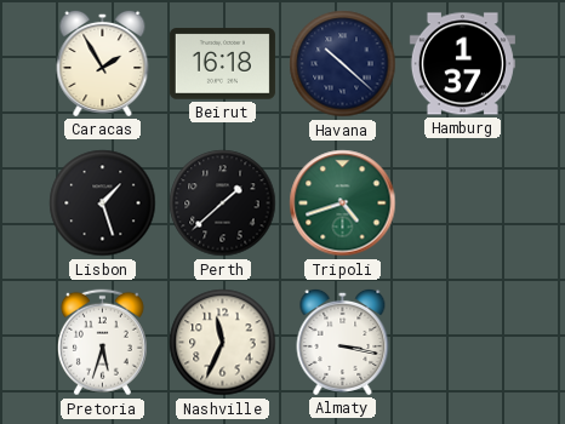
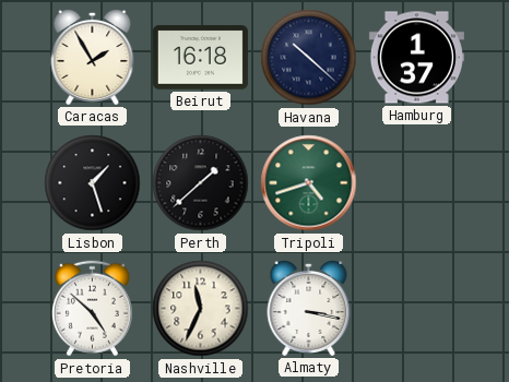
Pretoria: 5:33 -> 4:52
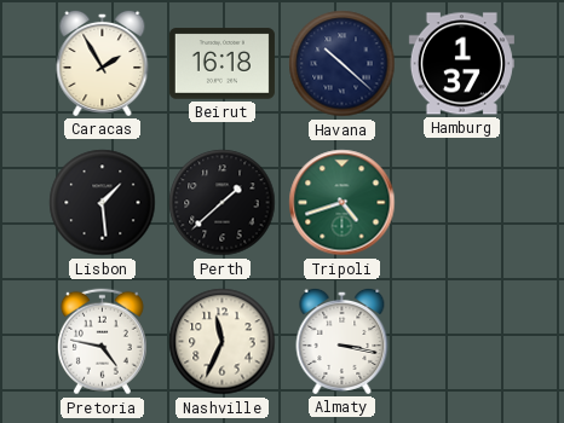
Lisbon: 1:27 -> 1:29
Pretoria: 4:52 -> 4:47
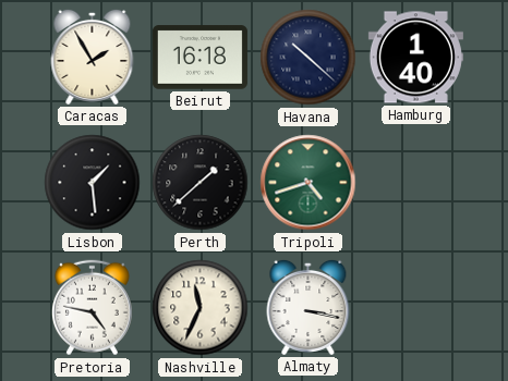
Hamburg: 1:37 -> 1:40
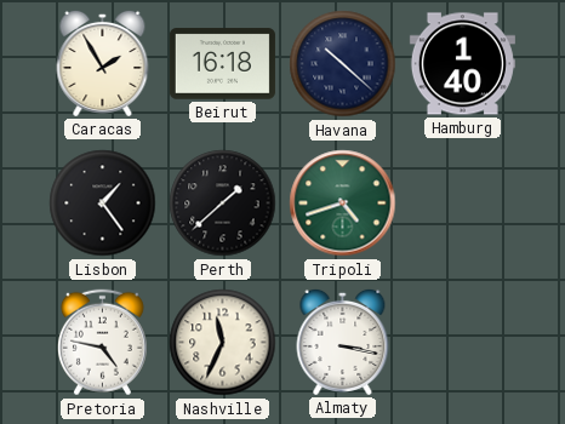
Lisbon: 1:29 -> 1:24
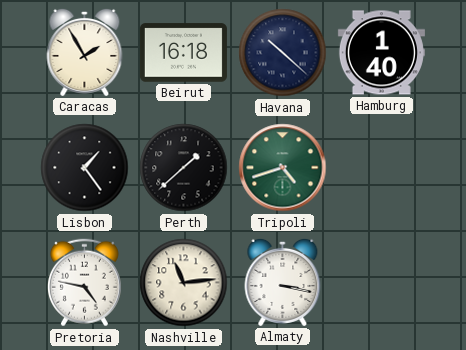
Nashville: 11:34 -> 11:14
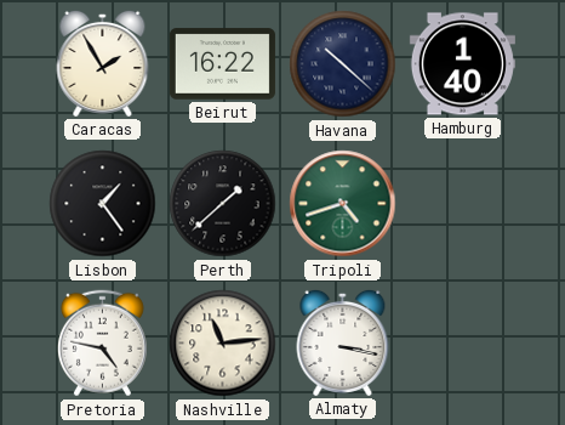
Beirut: 16:18 -> 16:22
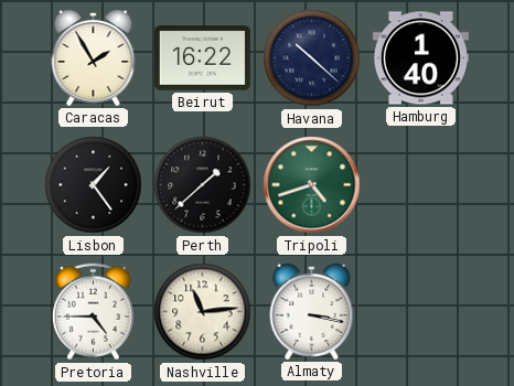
Pretoria: 4:47 -> 4:45
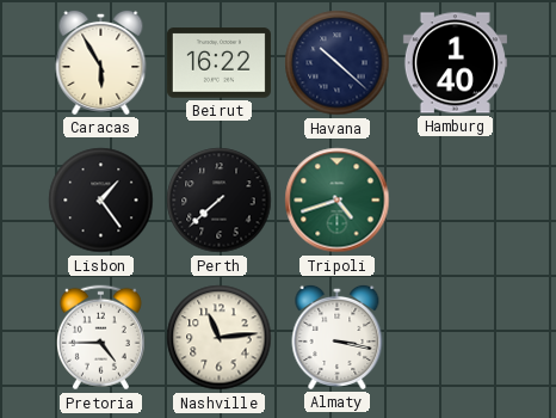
Caracas: 1:55 -> 5:55
Perth: 1:38 -> 7:38
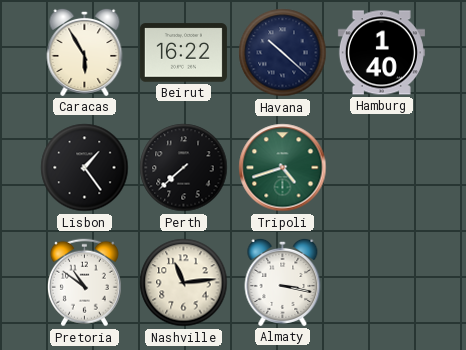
Pretoria: 4:45 -> 10:51
